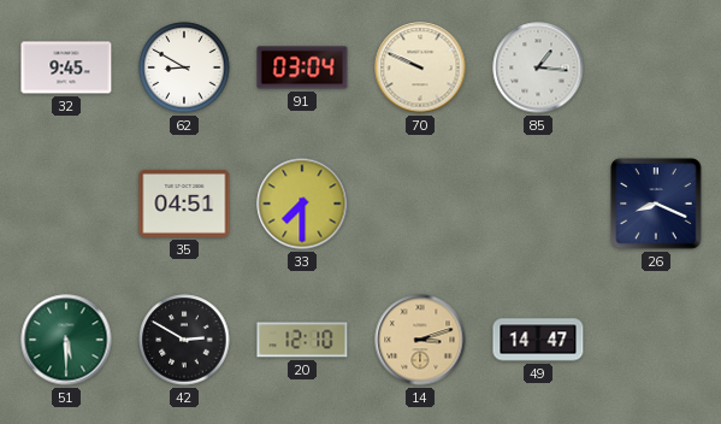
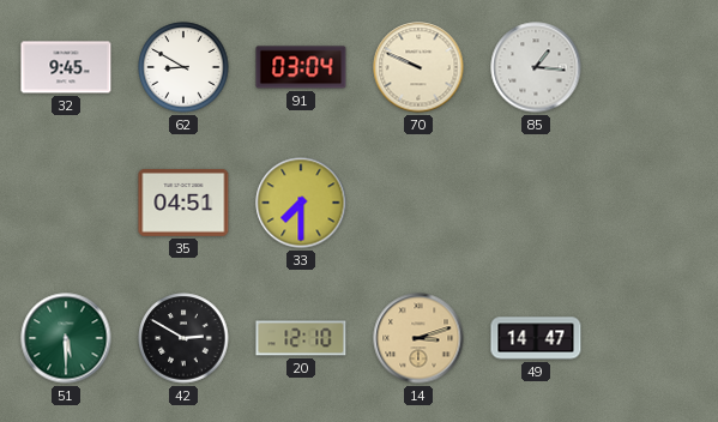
26: 8:19 -> none
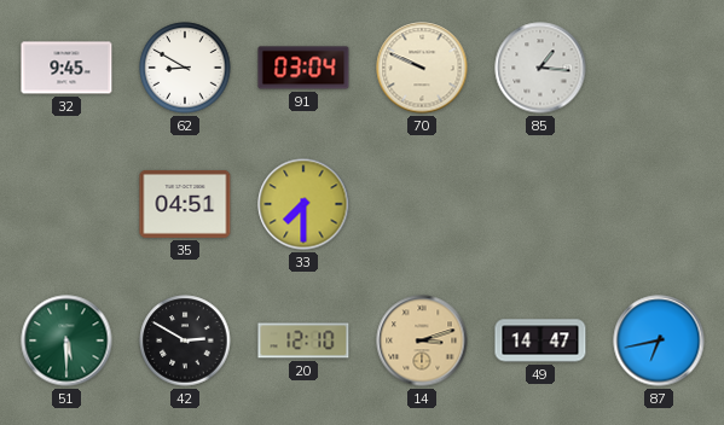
87: none -> 6:43
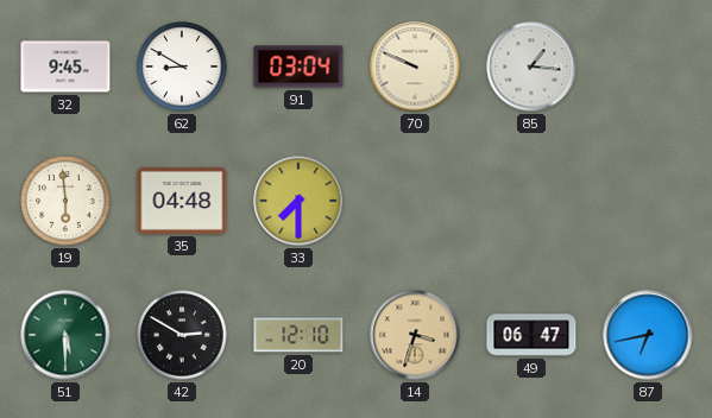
19: none -> 5:59
35: 04:51 -> 04:48
14: 3:12 -> 3:33
49: 14:47 -> 06:47
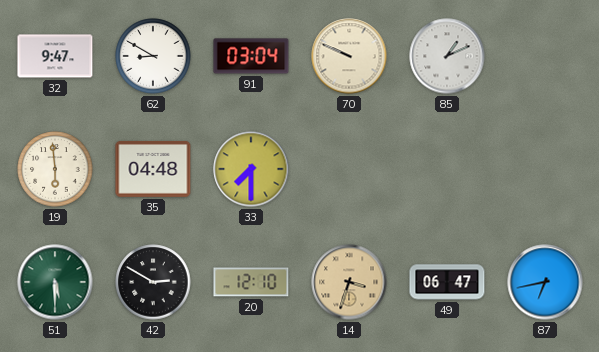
32: 9:45 -> 9:47
85: 1:16 -> 1:11
